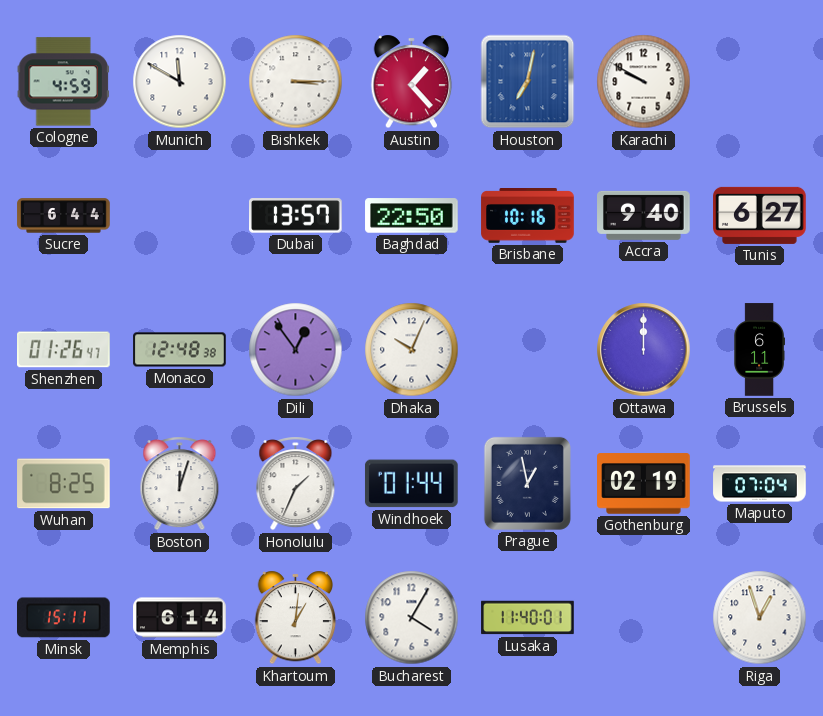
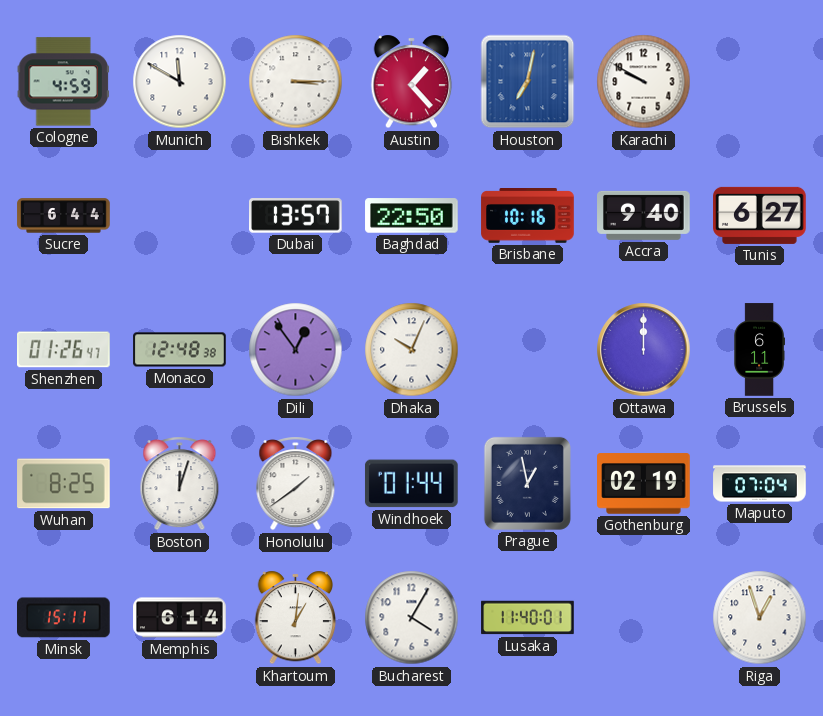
Honolulu: 1:34 -> 1:39
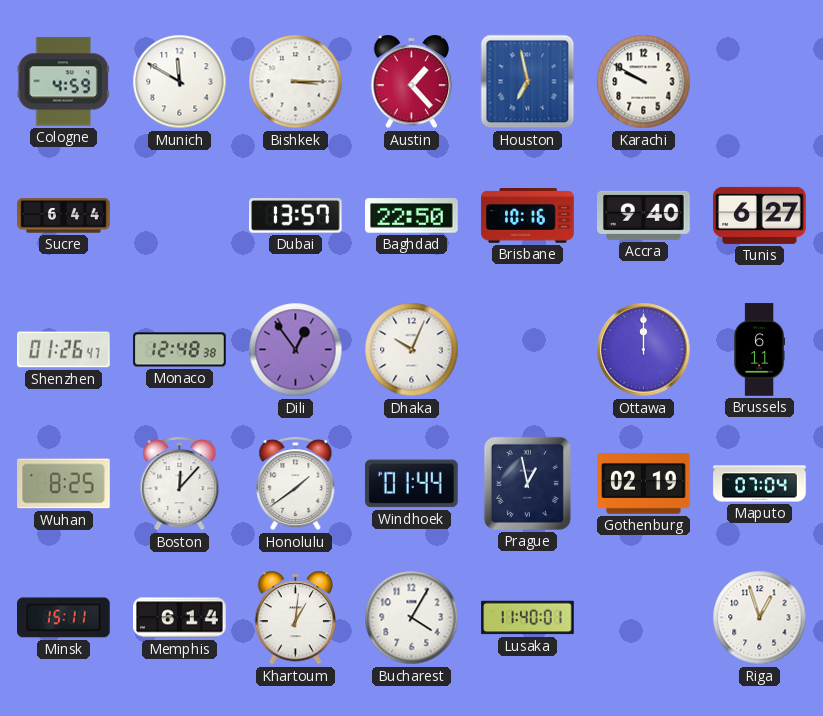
Houston: 7:02 -> 6:58
Boston: 12:03 -> 12:07
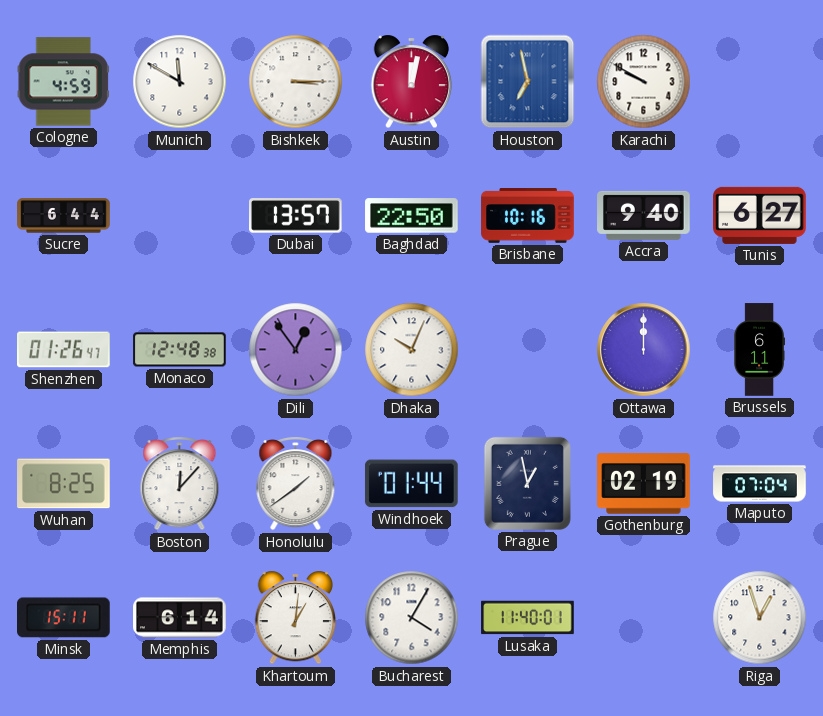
Austin: 1:23 -> 12:02
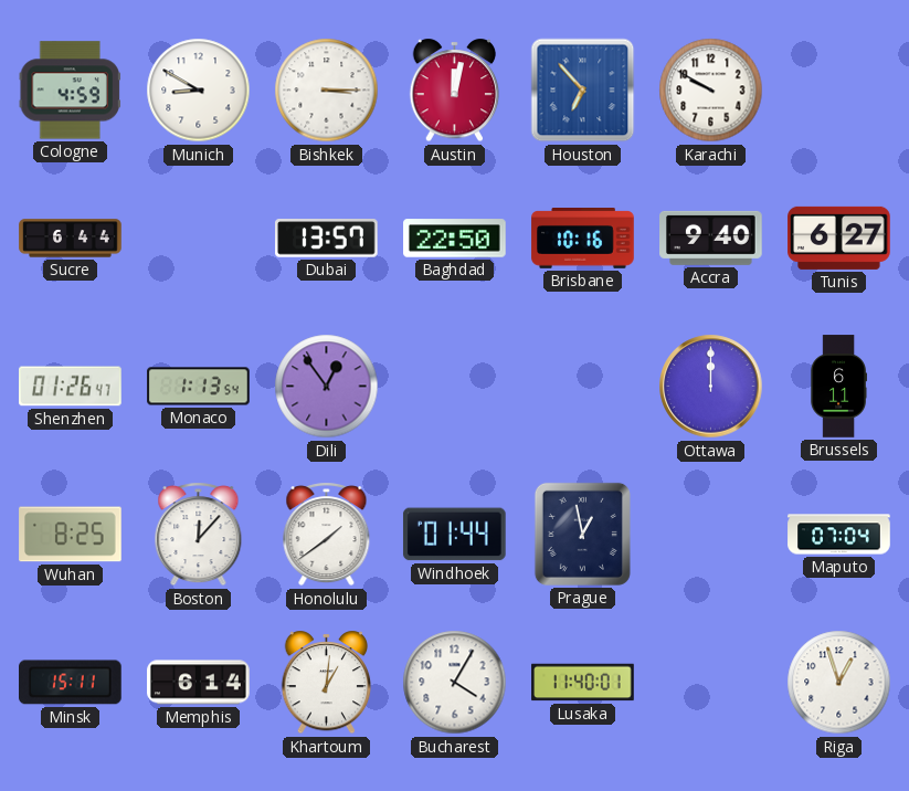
Munich: 11:50 -> 8:50
Houston: 6:58 -> 6:53
Monaco: 12:48 -> 1:13
Dhaka: 10:04 -> none
Gothenburg: 02:19 -> none
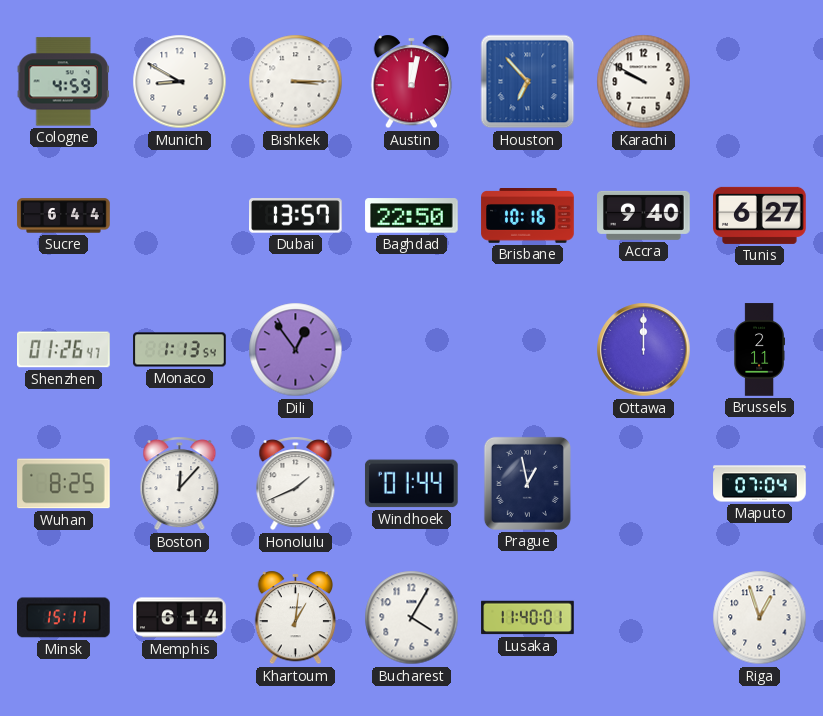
Brussels: 6:11 -> 2:11
Honolulu: 1:39 -> 1:41
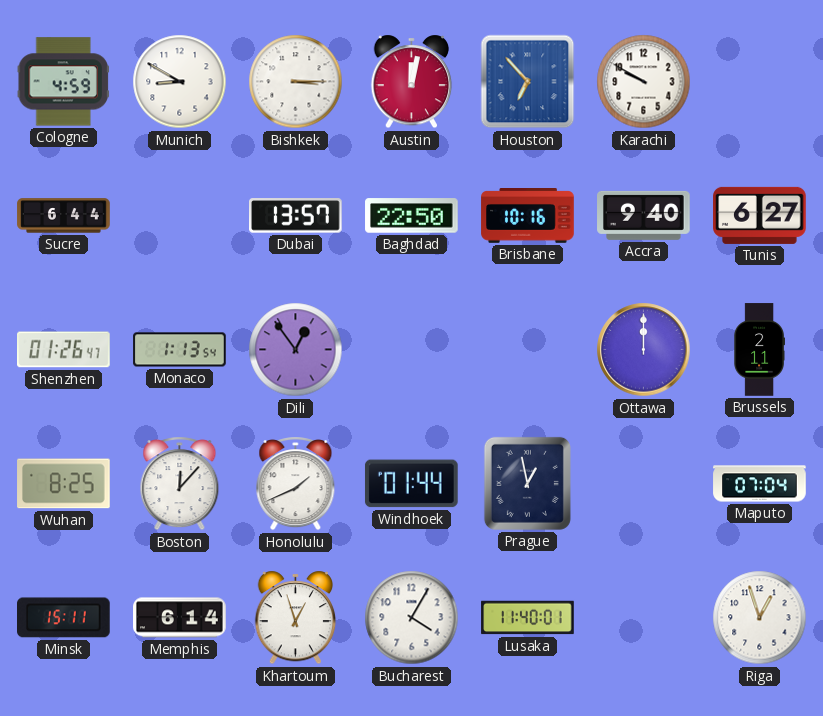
Khartoum: 1:01 -> 12:57
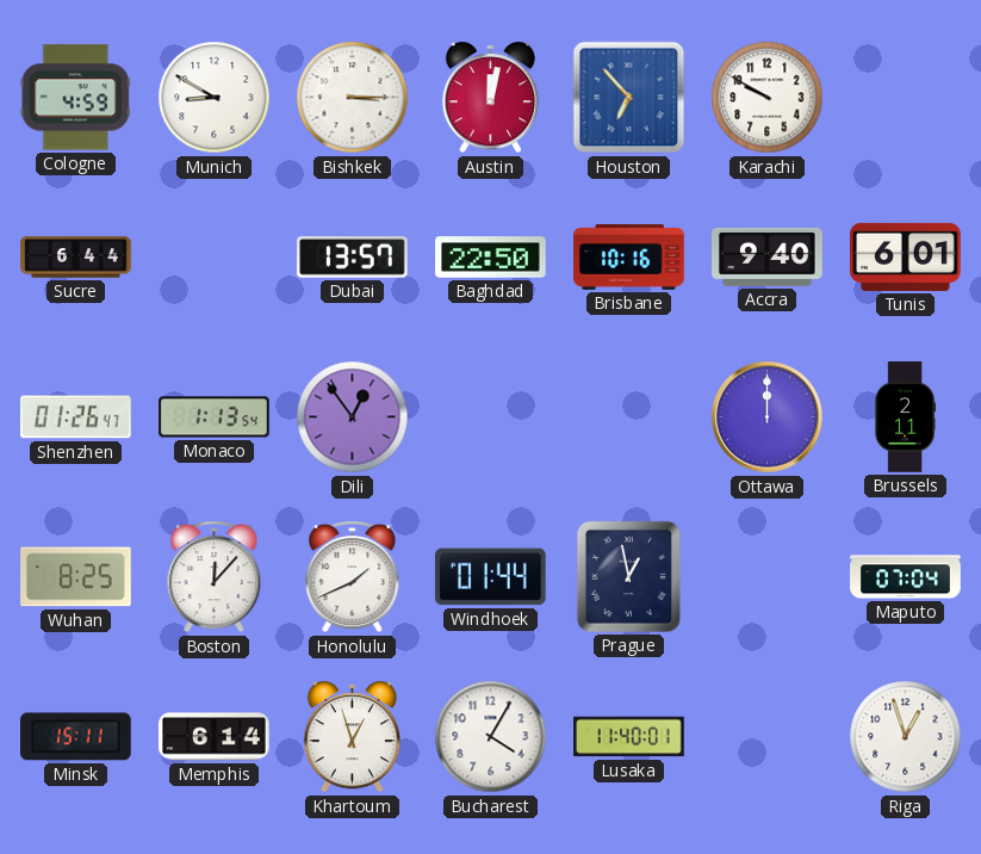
Tunis: 6:27 -> 6:01
